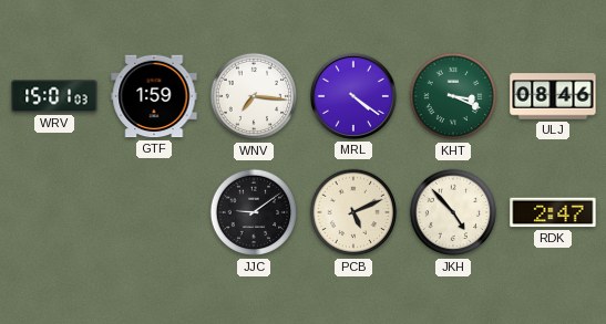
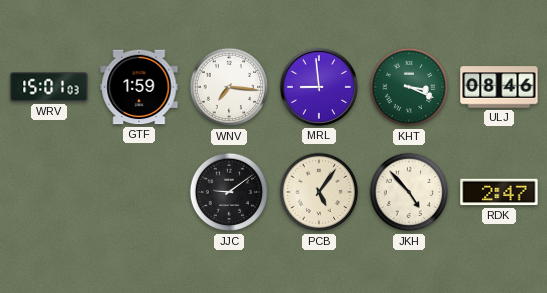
MRL: 4:21 -> 8:59
PCB: 5:11 -> 5:06
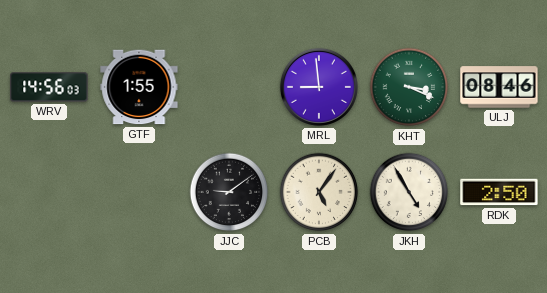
WRV: 15:01 -> 14:56
GTF: 1:59 -> 1:55
WNV: 7:16 -> none
JKH: 4:53 -> 4:55
RDK: 2:47 -> 2:50
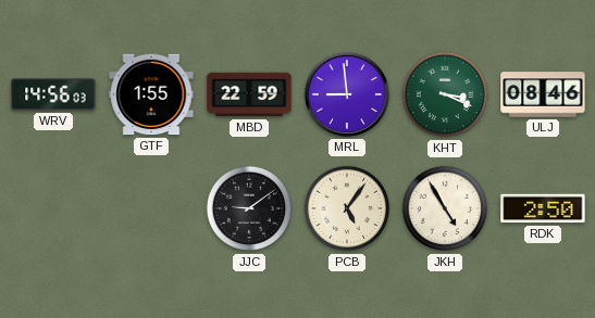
MBD: none -> 22:59
